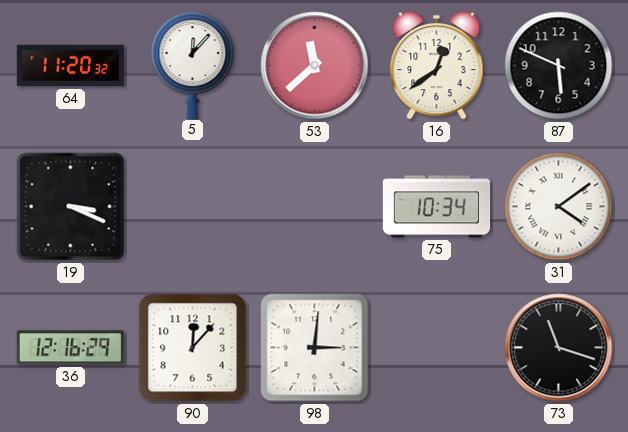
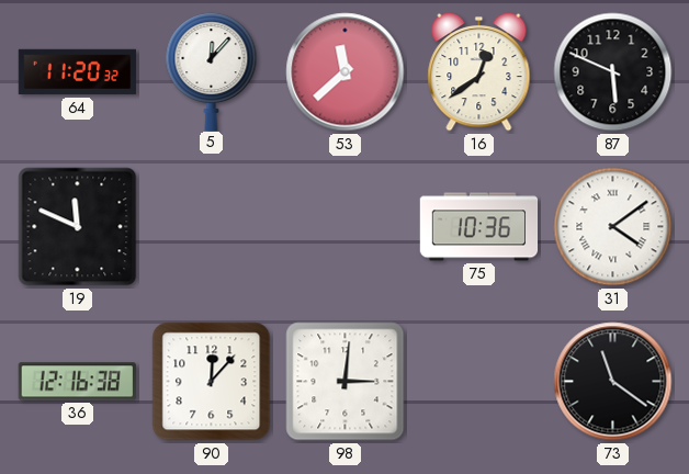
19: 3:19 -> 11:49
75: 10:34 -> 10:36
36: 12:16:29 -> 12:16:38
73: 11:18 -> 11:21
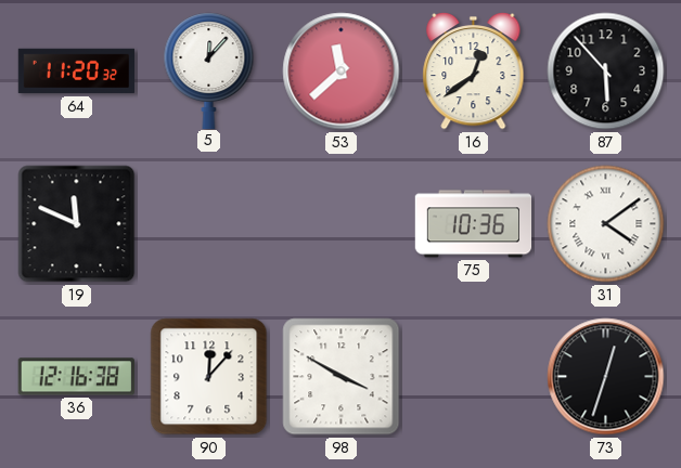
87: 5:49 -> 5:53
98: 3:01 -> 3:50
73: 11:21 -> 12:33
